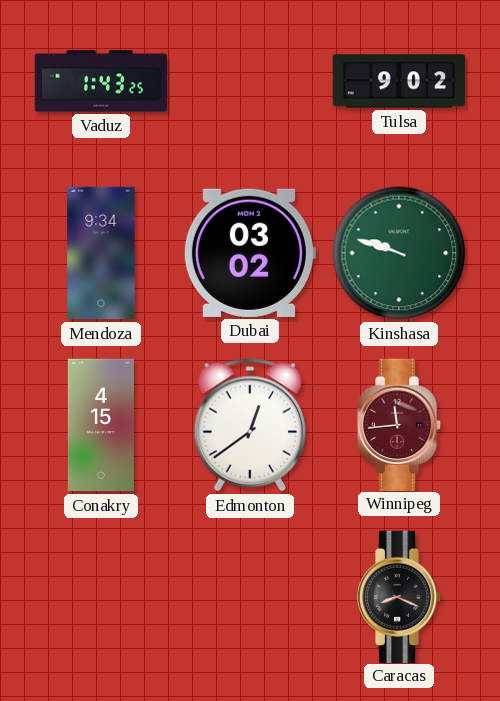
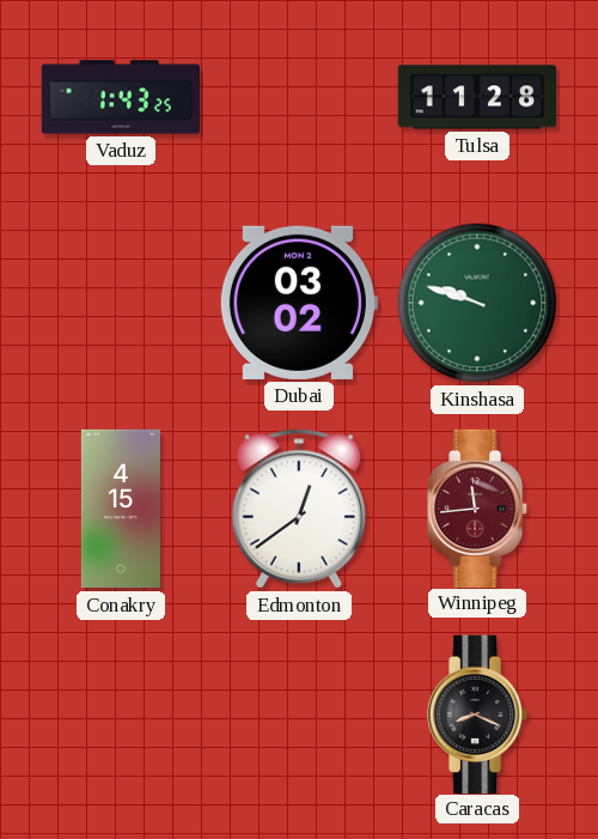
Tulsa: 9:02 -> 11:28
Mendoza: 9:34 -> none
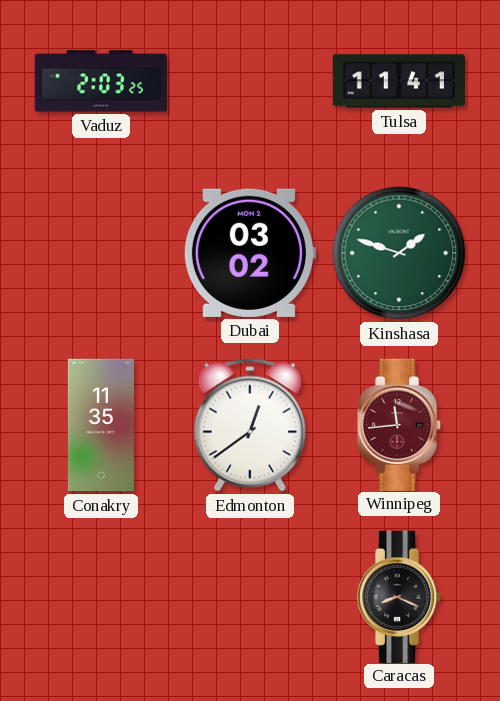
Vaduz: 1:43 -> 2:03
Tulsa: 11:28 -> 11:41
Kinshasa: 9:48 -> 1:48
Conakry: 4:15 -> 11:35
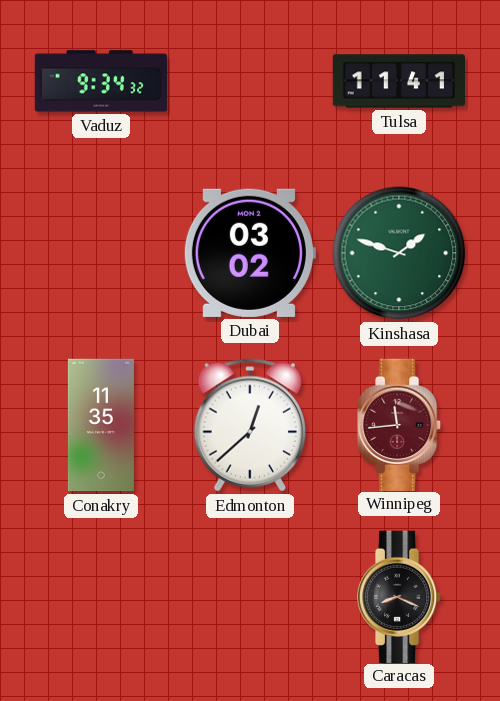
Vaduz: 2:03 -> 9:34
Edmonton: 12:39 -> 12:38
